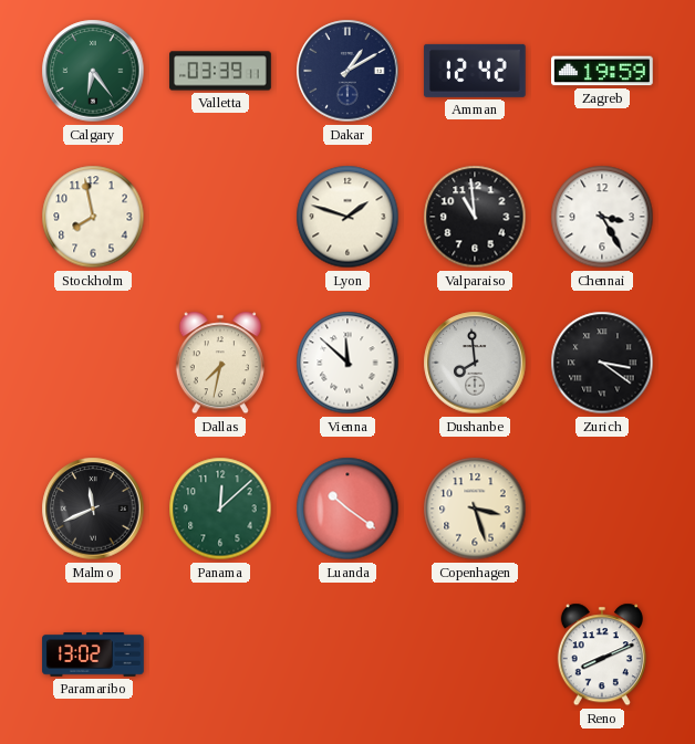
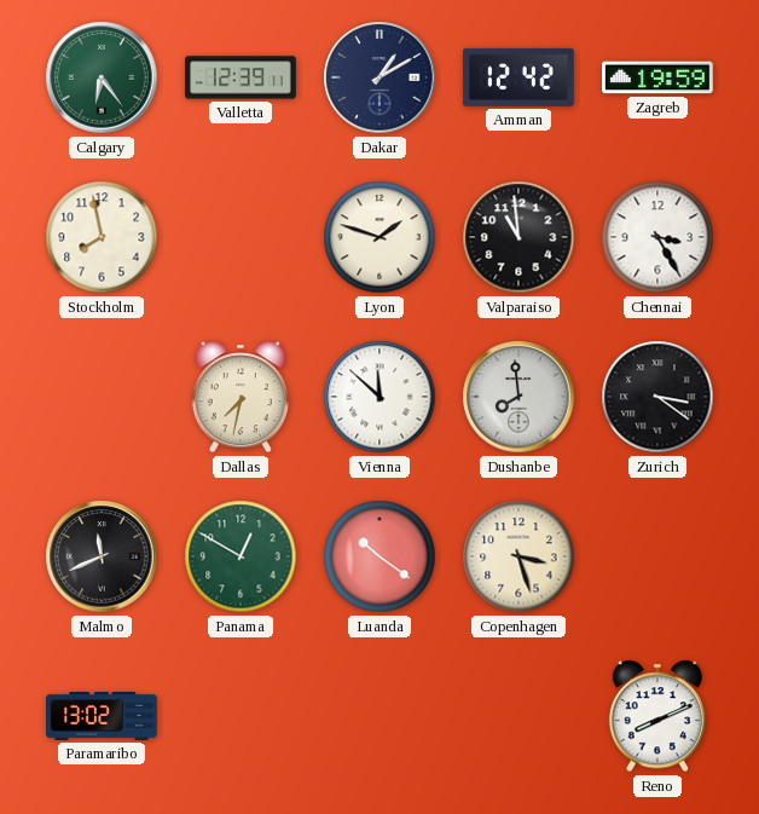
Valletta: 03:39 -> 12:39
Panama: 12:08 -> 12:50
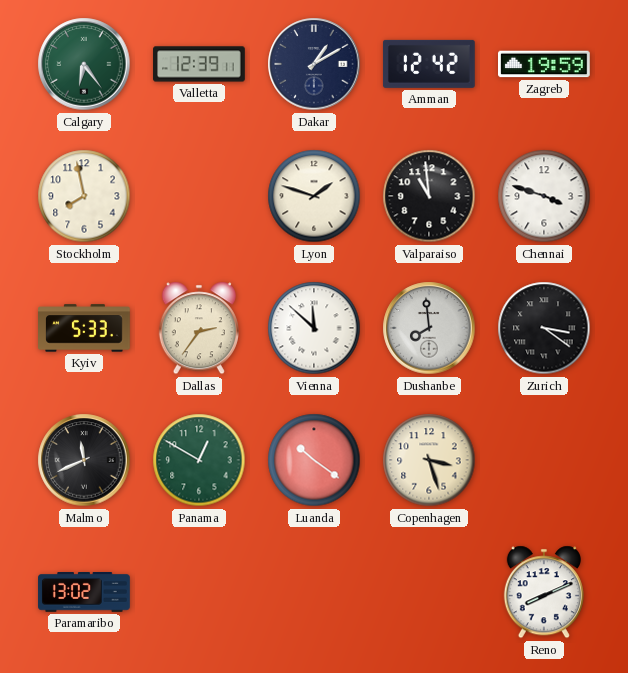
Chennai: 3:25 -> 3:48
Kyiv: none -> 5:33
Dallas: 7:32 -> 2:36
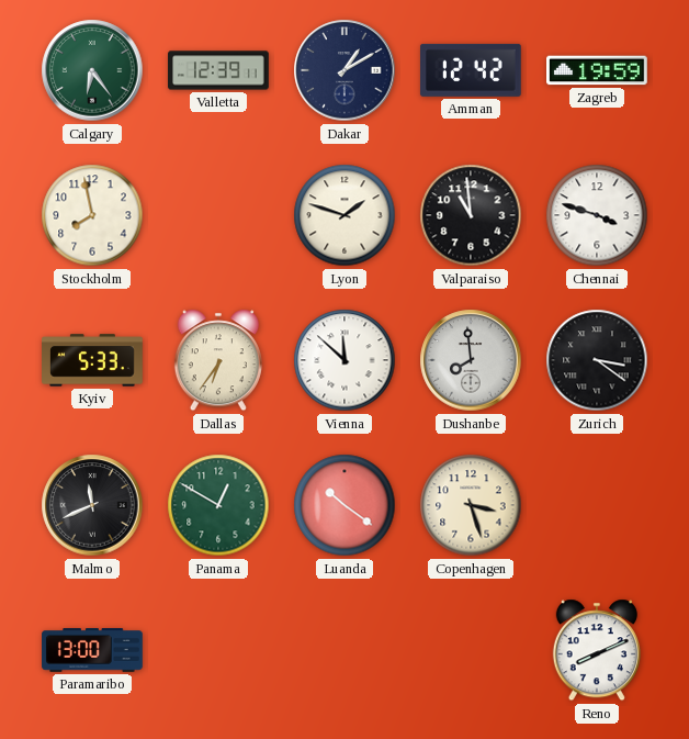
Dallas: 2:36 -> 6:36
Paramaribo: 13:02 -> 13:00
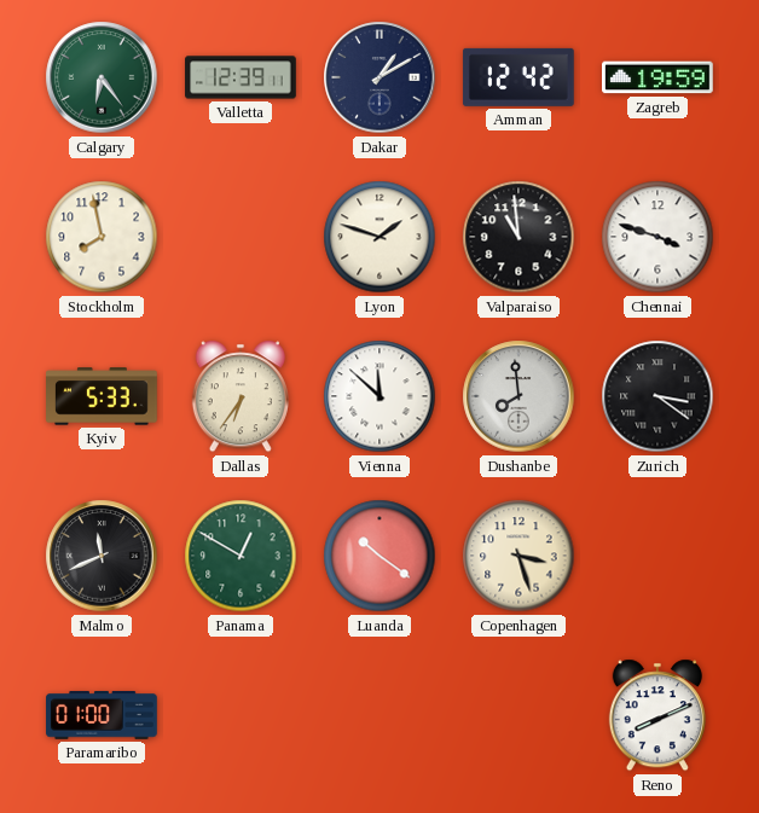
Paramaribo: 13:00 -> 01:00
